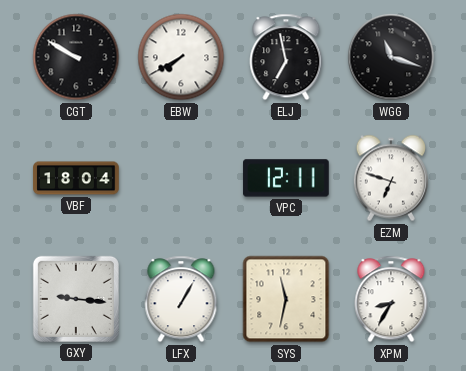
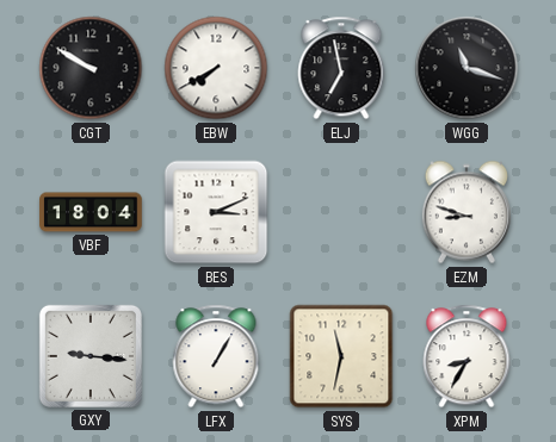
BES: none -> 3:11
VPC: 12:11 -> none
EZM: 6:48 -> 8:48
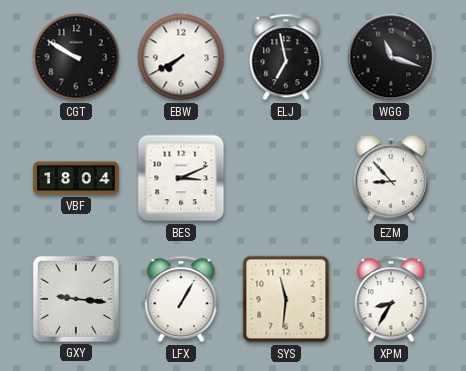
EZM: 8:48 -> 8:53
SYS: 11:32 -> 11:31
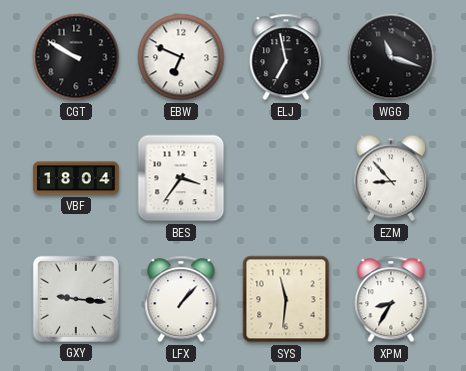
EBW: 7:40 -> 6:49
BES: 3:11 -> 3:36
LFX: 1:05 -> 1:07
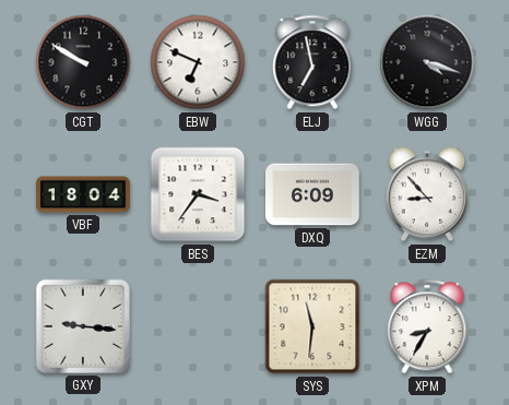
WGG: 11:18 -> 4:18
DXQ: none -> 6:09
LFX: 1:07 -> none
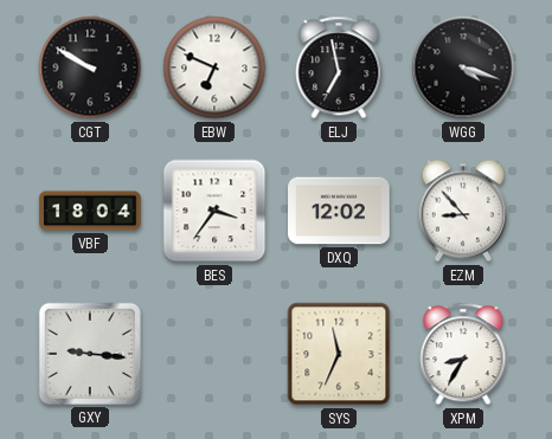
DXQ: 6:09 -> 12:02
SYS: 11:31 -> 11:34
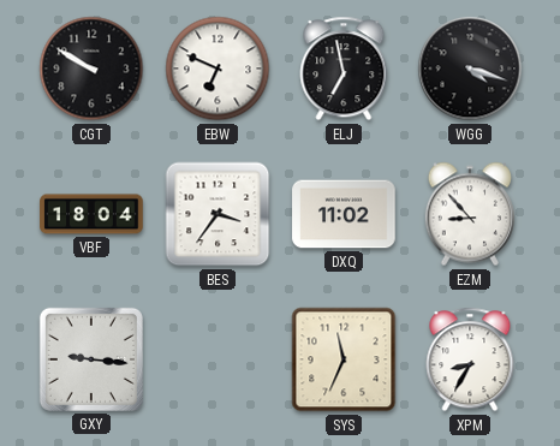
DXQ: 12:02 -> 11:02
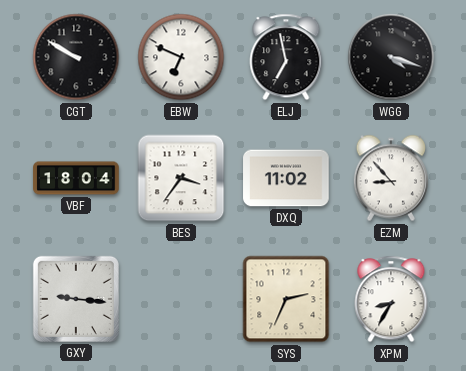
SYS: 11:34 -> 2:34
